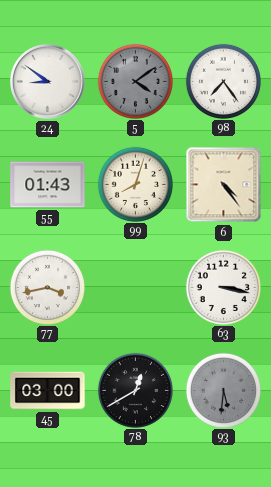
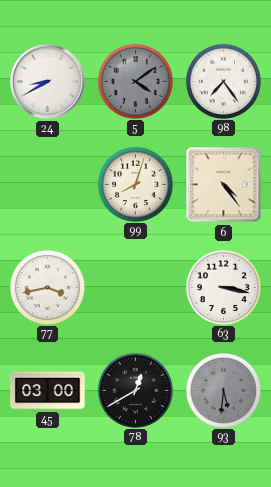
24: 8:51 -> 8:40
55: 01:43 -> none
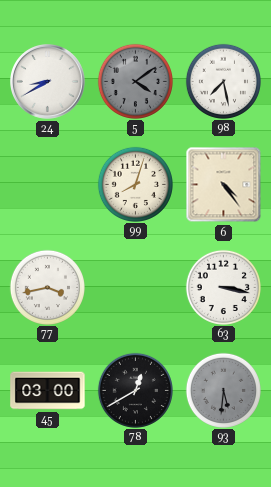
98: 7:24 -> 7:28
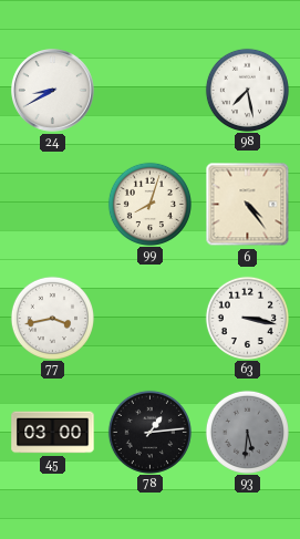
5: 4:09 -> none
78: 12:40 -> 1:14
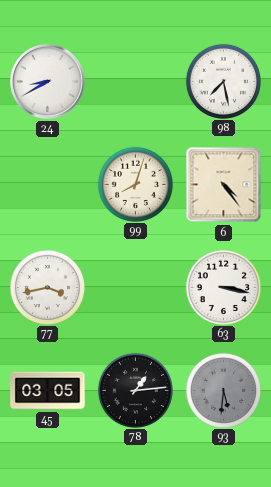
45: 03:00 -> 03:05
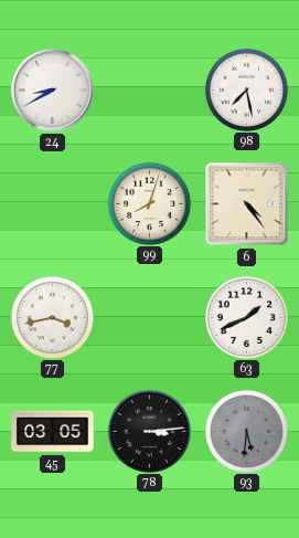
63: 3:17 -> 1:41
78: 1:14 -> 3:14
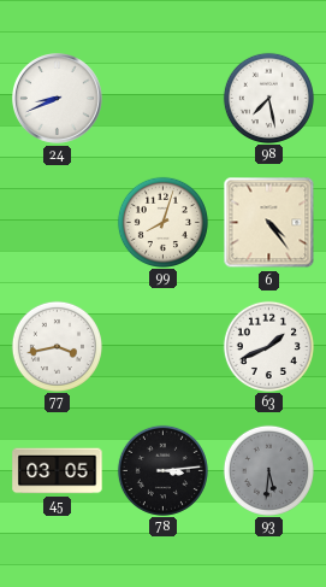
24: 8:40 -> 8:41
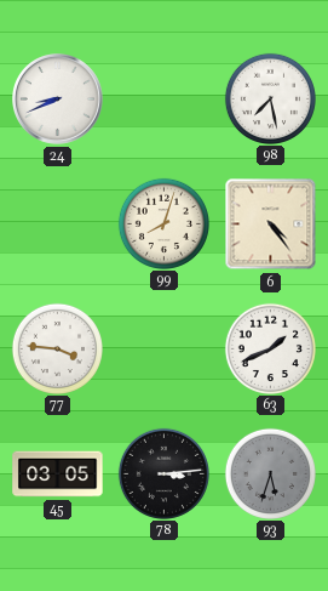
77: 3:43 -> 3:46
93: 5:31 -> 5:33
